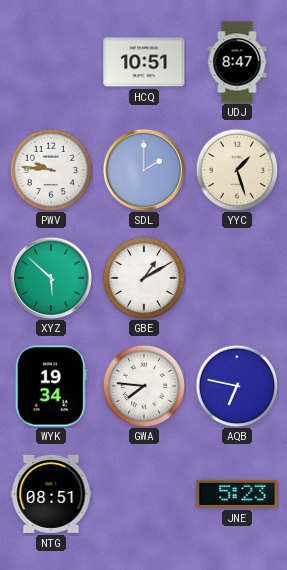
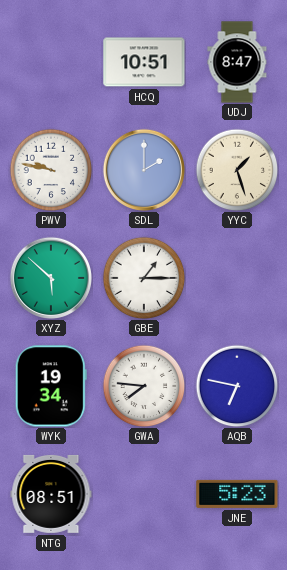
PWV: 9:46 -> 9:47
GBE: 1:10 -> 1:15
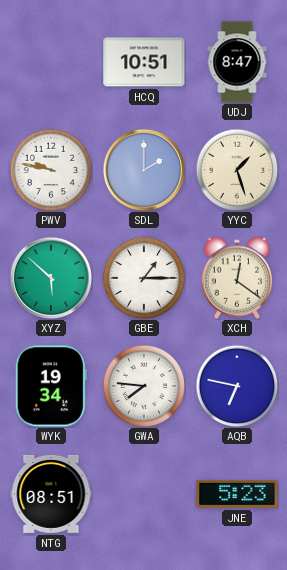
XCH: none -> 12:21
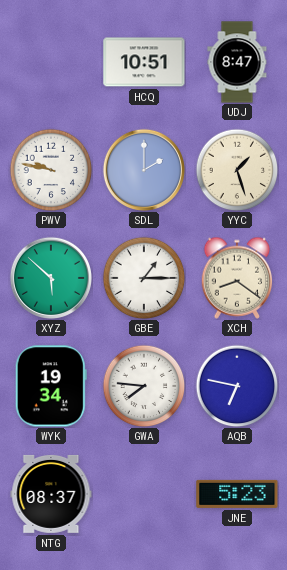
XCH: 12:21 -> 8:21
NTG: 08:51 -> 08:37
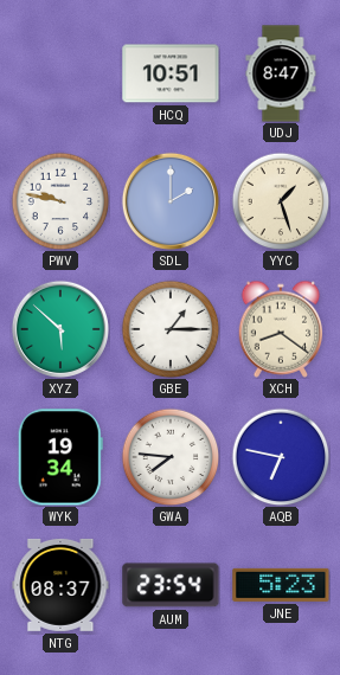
AUM: none -> 23:54
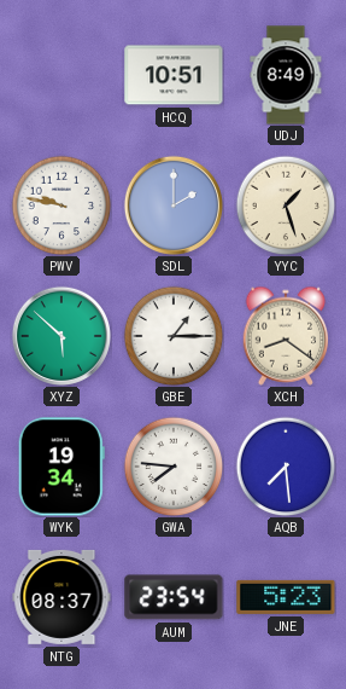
UDJ: 8:47 -> 8:49
AQB: 6:47 -> 7:29
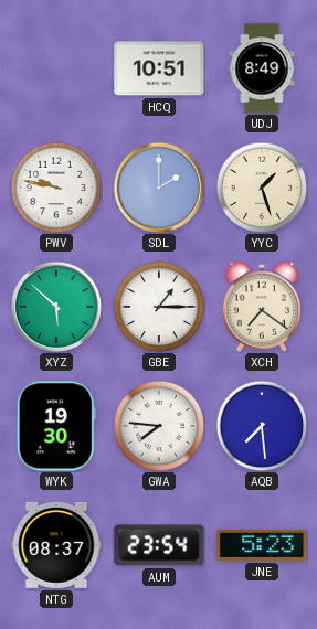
XCH: 8:21 -> 7:21
WYK: 19:34 -> 19:30
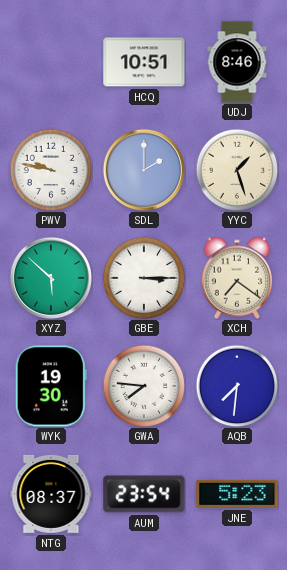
UDJ: 8:49 -> 8:46
GBE: 1:15 -> 3:15
AQB: 7:29 -> 7:31
